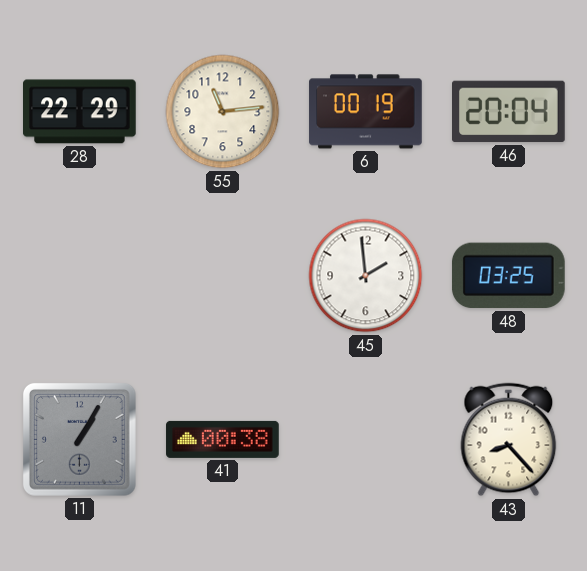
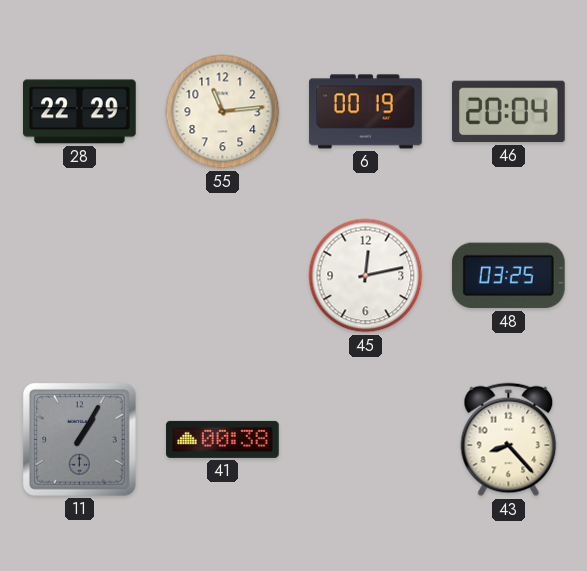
45: 1:59 -> 12:13
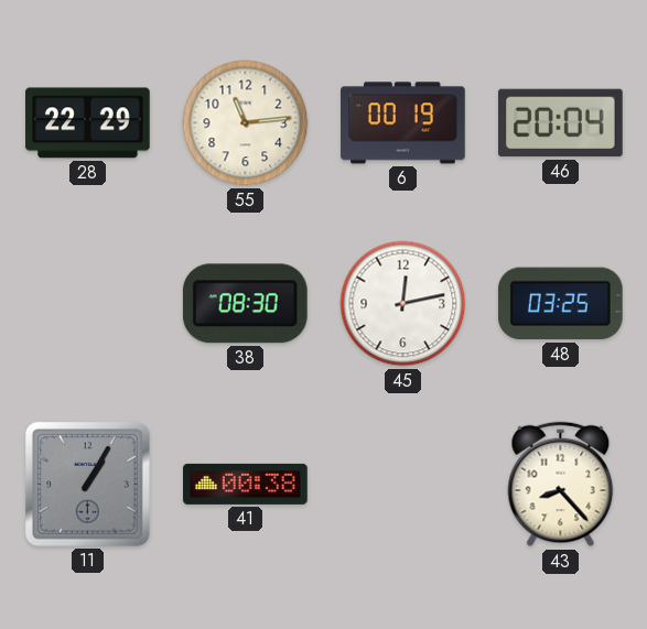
38: none -> 08:30
